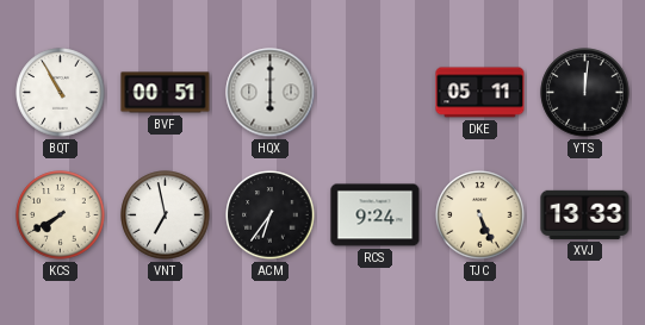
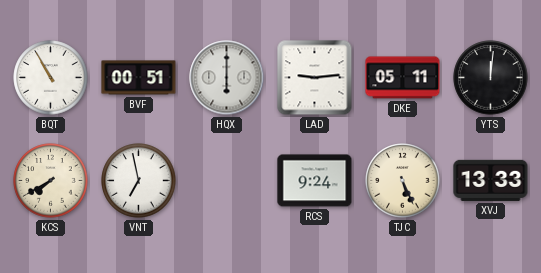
LAD: none -> 9:14
ACM: 6:36 -> none
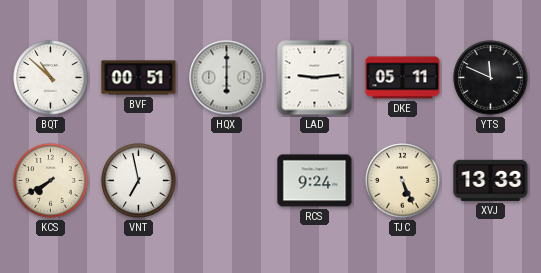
BQT: 10:55 -> 10:52
YTS: 12:01 -> 11:49
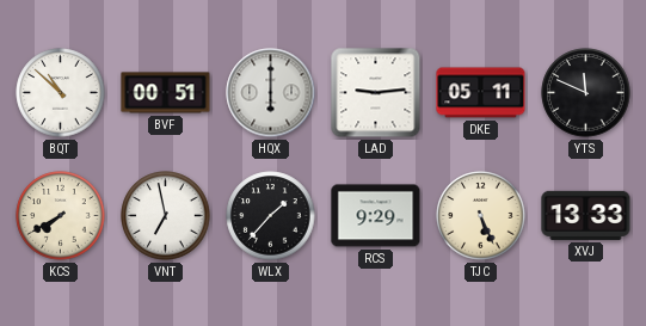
WLX: none -> 1:37
RCS: 9:24 -> 9:29
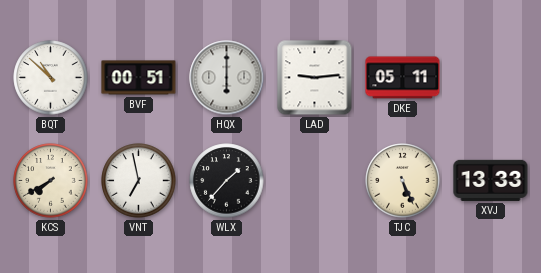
YTS: 11:49 -> none
RCS: 9:29 -> none
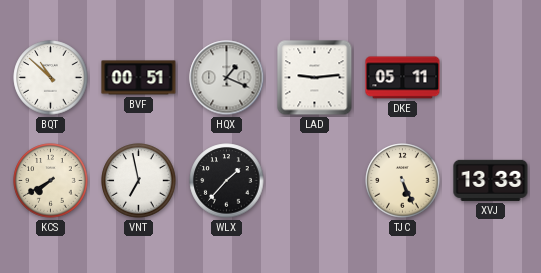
HQX: 6:00 -> 1:19
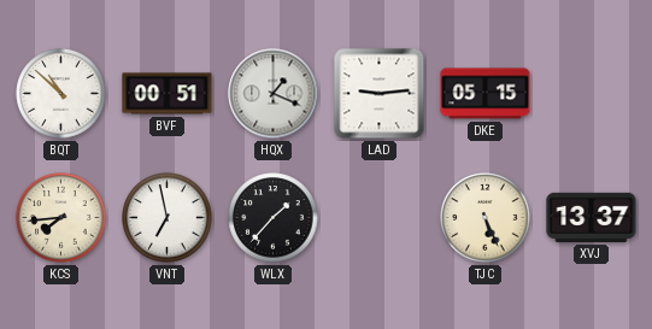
DKE: 05:11 -> 05:15
KCS: 7:40 -> 7:44
XVJ: 13:33 -> 13:37
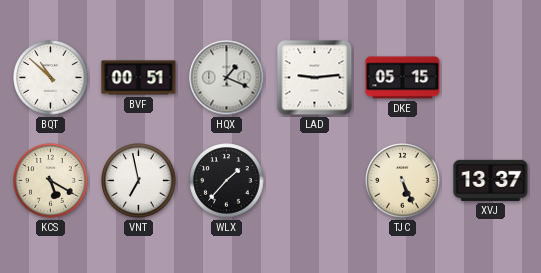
KCS: 7:44 -> 5:20
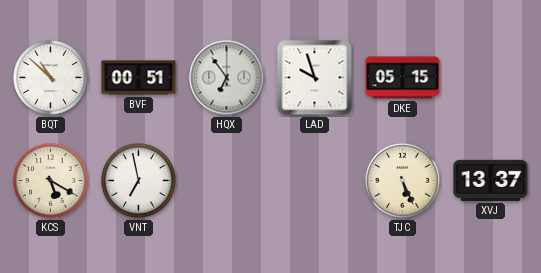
HQX: 1:19 -> 6:54
LAD: 9:14 -> 9:57
WLX: 1:37 -> none
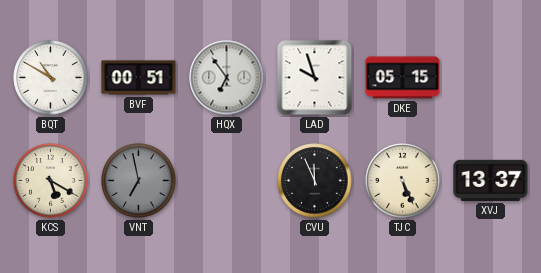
BQT: 10:52 -> 10:50
VNT dial: white -> grey
CVU: none -> 11:56
